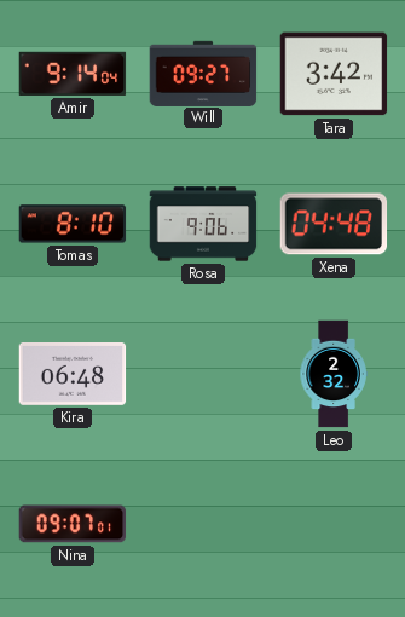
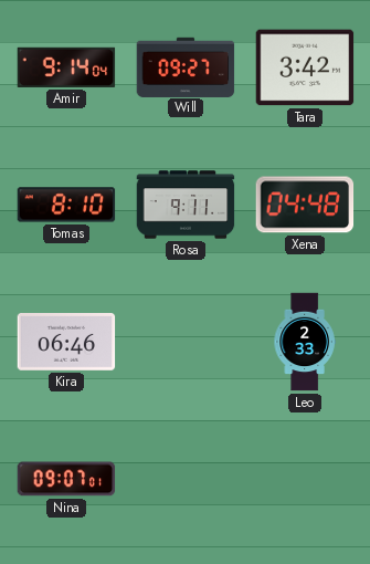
Rosa: 9:06 -> 9:11
Kira: 06:48 -> 06:46
Leo: 2:32 -> 2:33
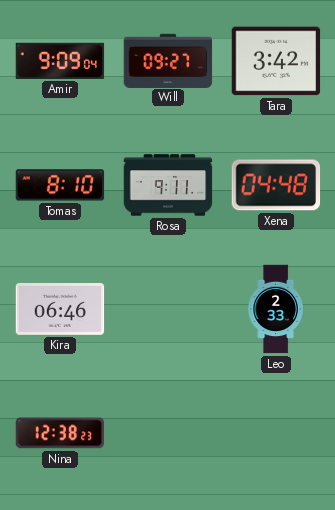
Amir: 9:14 -> 9:09
Nina: 09:07 -> 12:38
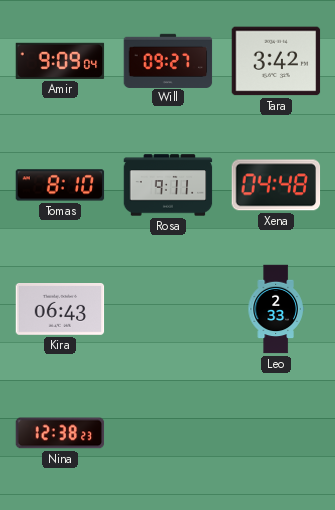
Kira: 06:46 -> 06:43
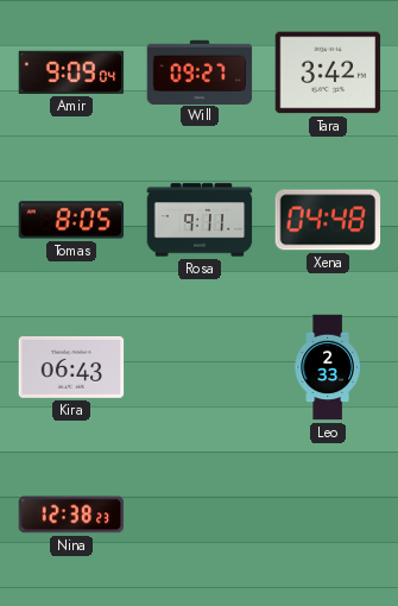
Tomas: 8:10 -> 8:05
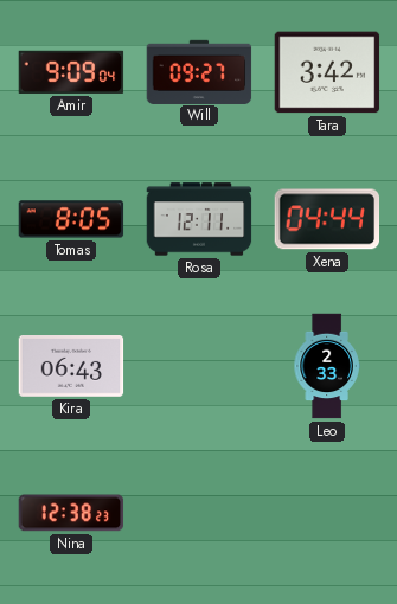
Rosa: 9:11 -> 12:11
Xena: 04:48 -> 04:44
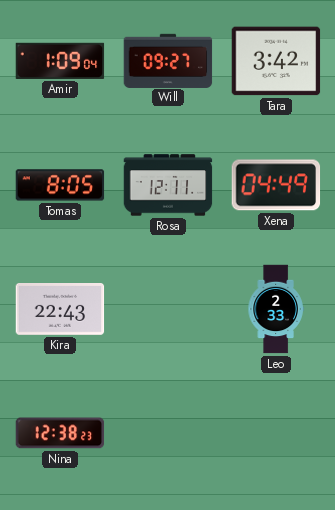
Amir: 9:09 -> 1:09
Xena: 04:44 -> 04:49
Kira: 06:43 -> 22:43
